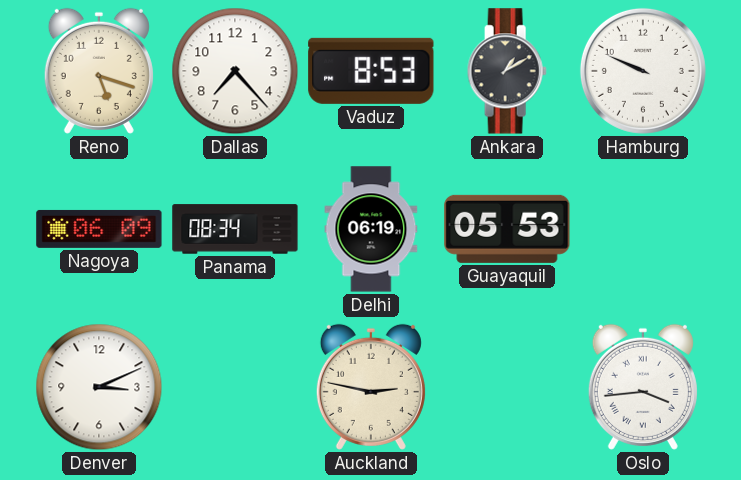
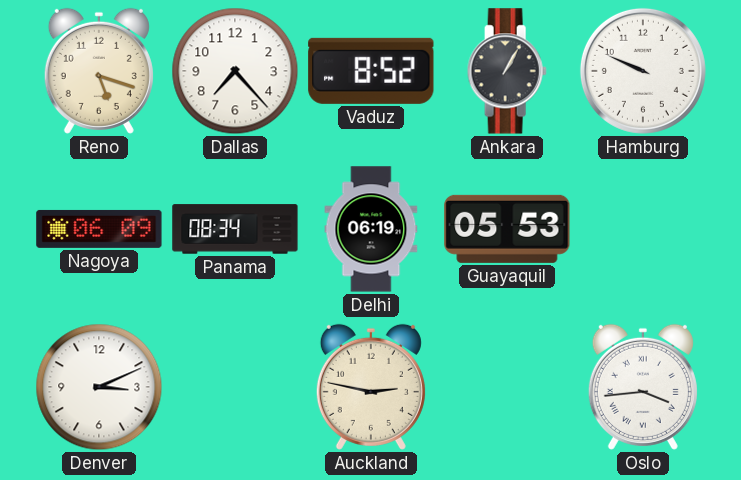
Vaduz: 8:53 -> 8:52
Ankara: 1:10 -> 1:05
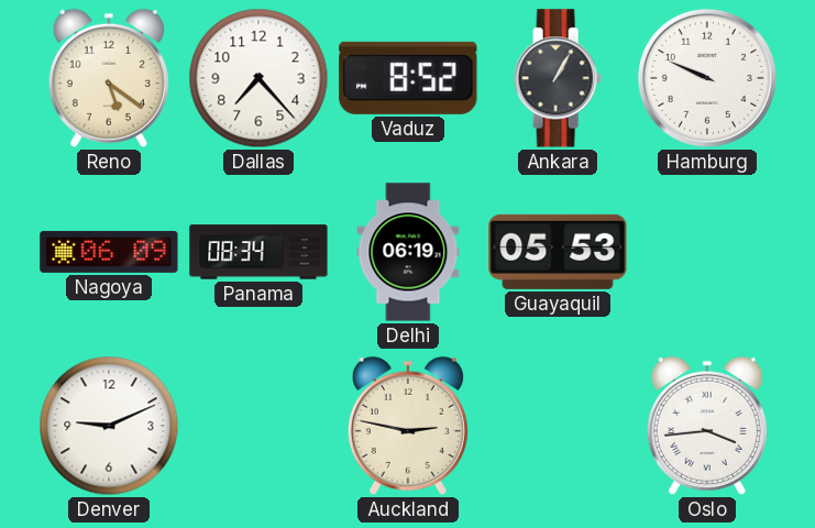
Reno: 5:18 -> 5:21
Denver: 3:11 -> 9:11
